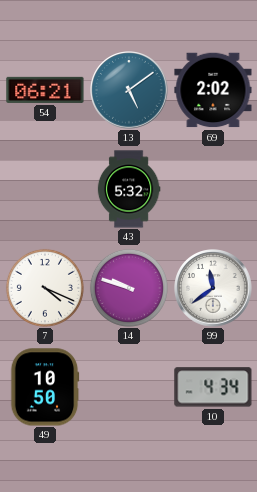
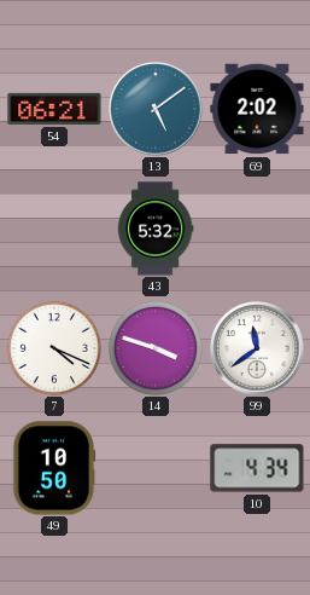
14: 9:48 -> 3:48
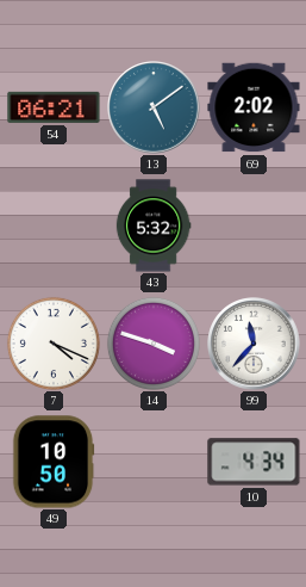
99: 11:39 -> 11:37
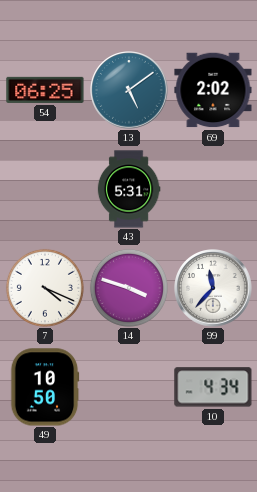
54: 06:21 -> 06:25
43: 5:32 -> 5:31
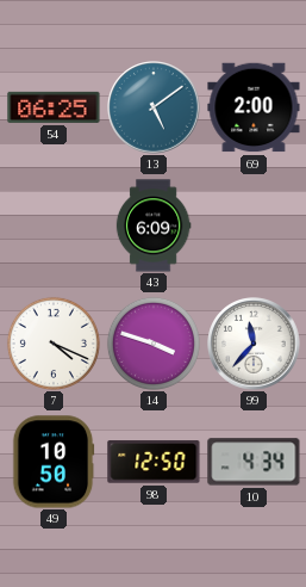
69: 2:02 -> 2:00
43: 5:31 -> 6:09
98: none -> 12:50
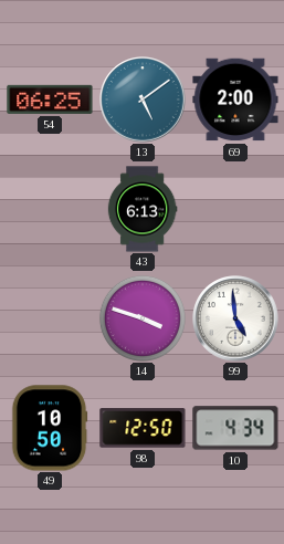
43: 6:09 -> 6:13
7: 4:19 -> none
99: 11:37 -> 4:59
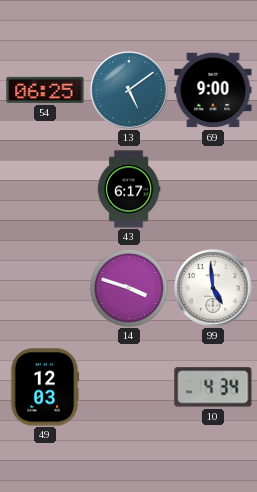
69: 2:00 -> 9:00
43: 6:13 -> 6:17
49: 10:50 -> 12:03
98: 12:50 -> none
